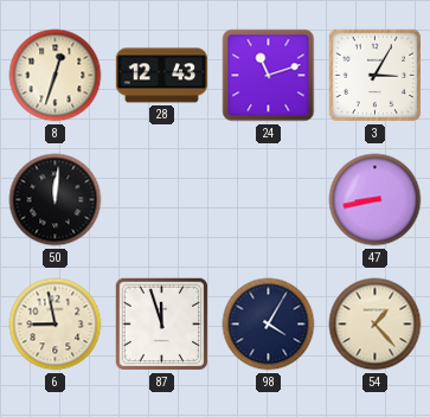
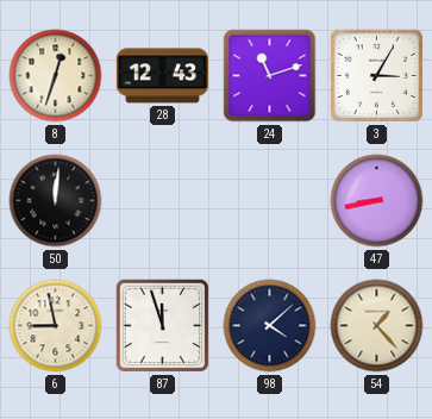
98: 4:05 -> 4:08
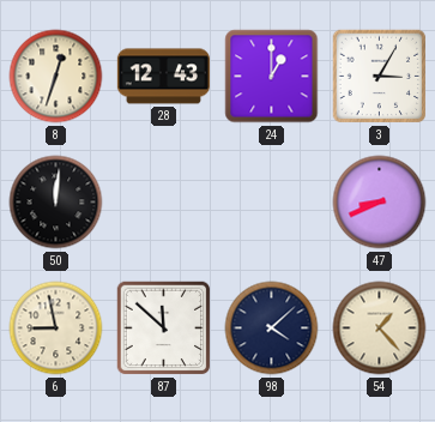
24: 11:12 -> 1:00
47: 8:43 -> 8:41
87: 11:57 -> 11:52
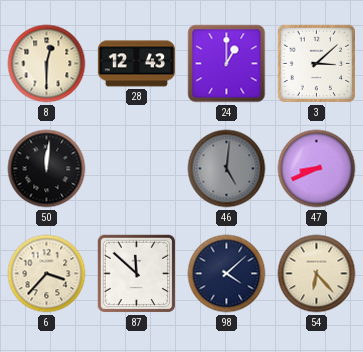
8: 12:33 -> 12:30
3: 3:05 -> 3:08
46: none -> 5:01
6: 8:58 -> 3:37
54: 1:23 -> 6:23
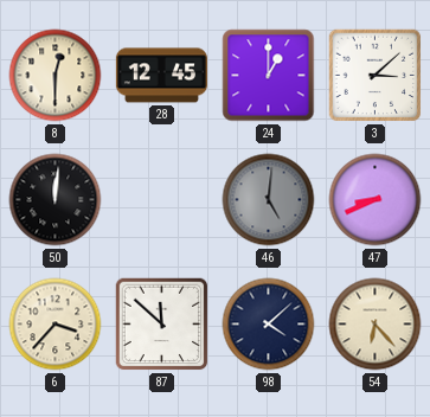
28: 12:43 -> 12:45
